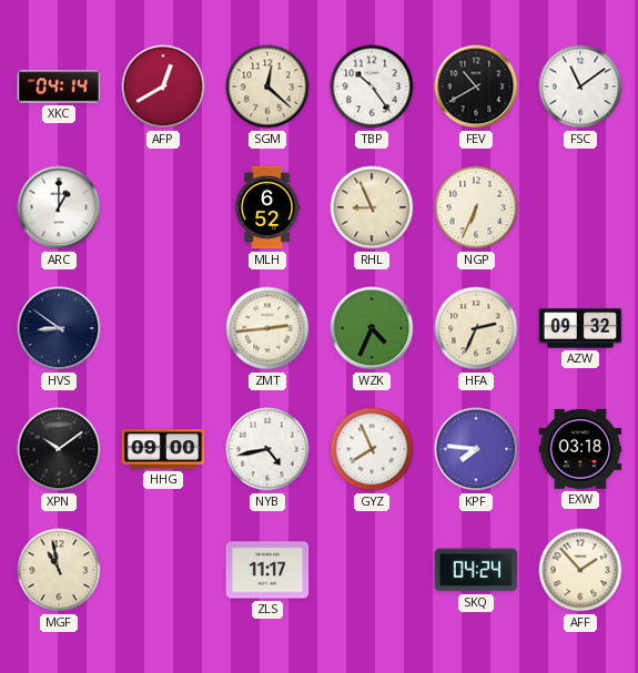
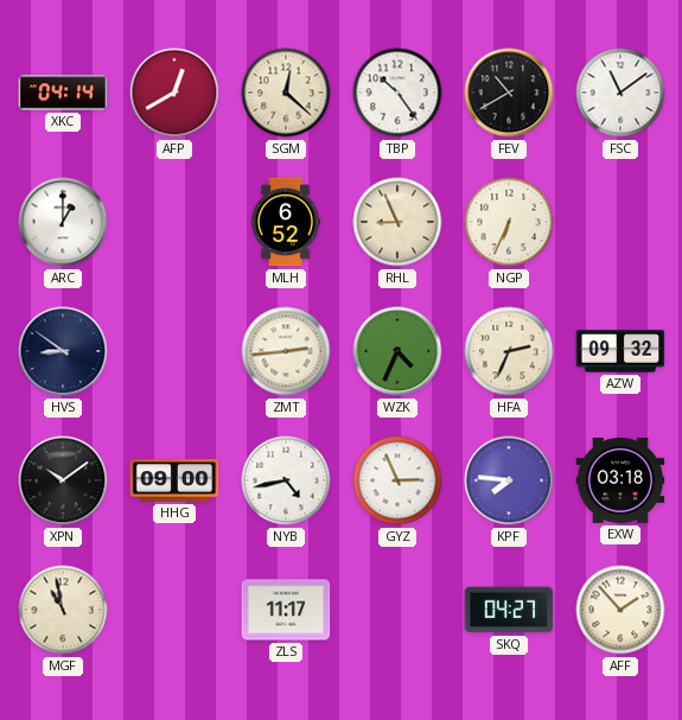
GYZ: 7:56 -> 2:56
SKQ: 04:24 -> 04:27
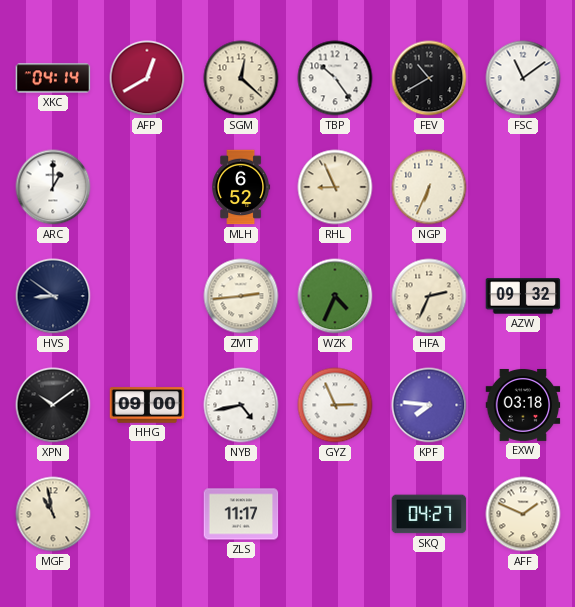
AFF: 1:53 -> 1:49
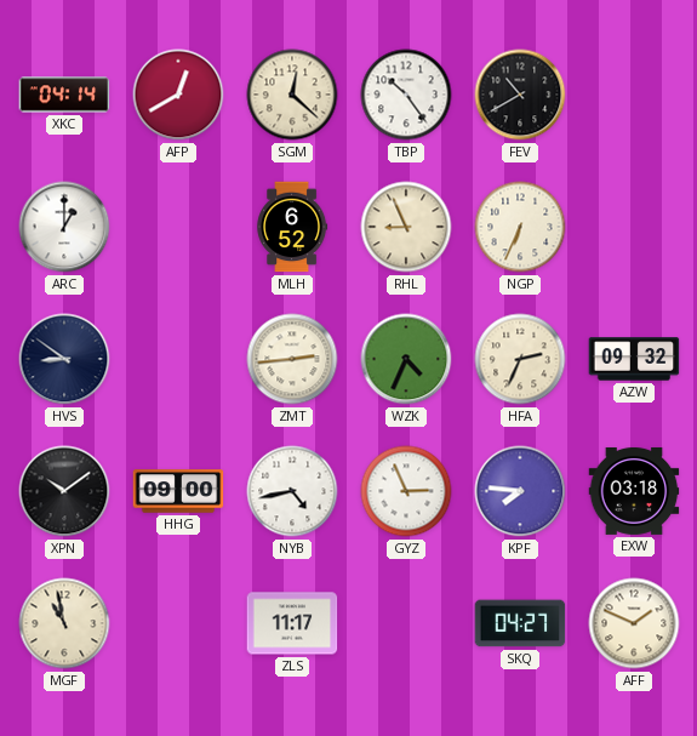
FSC: 11:09 -> none
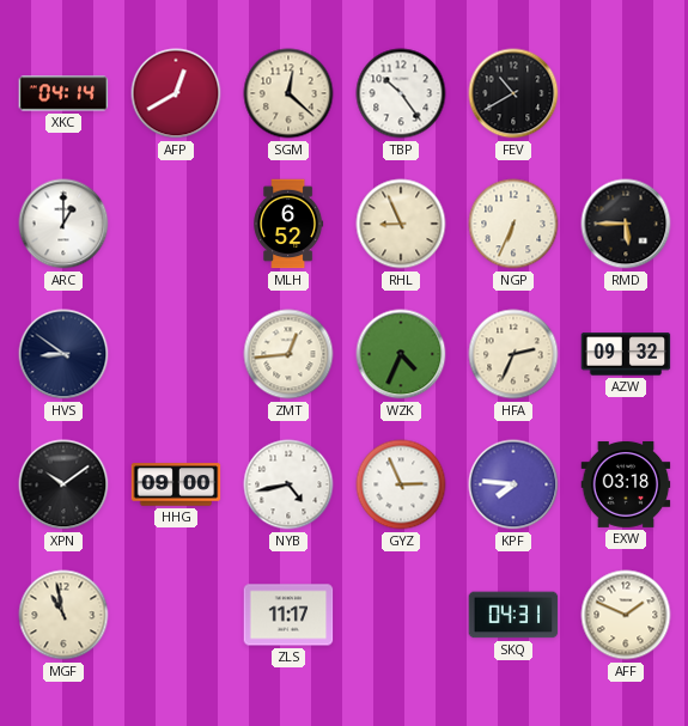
RMD: none -> 5:45
ZMT: 2:44 -> 12:44
SKQ: 04:27 -> 04:31
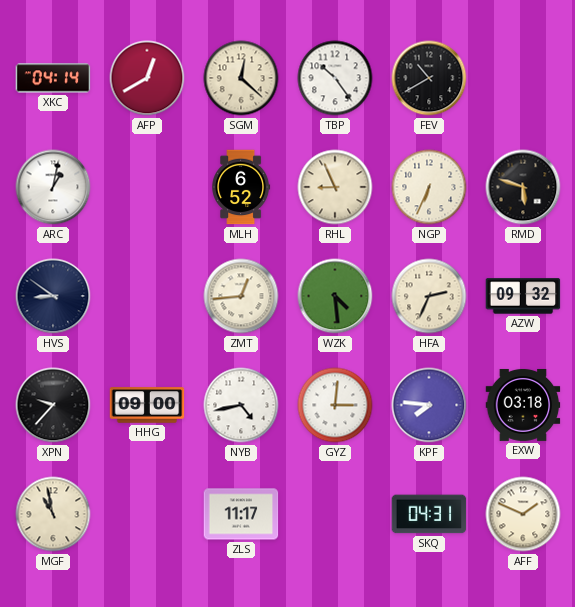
ARC: 1:00 -> 1:02
RMD: 5:45 -> 5:48
WZK: 4:34 -> 4:29
XPN: 10:09 -> 9:37
GYZ: 2:56 -> 3:01
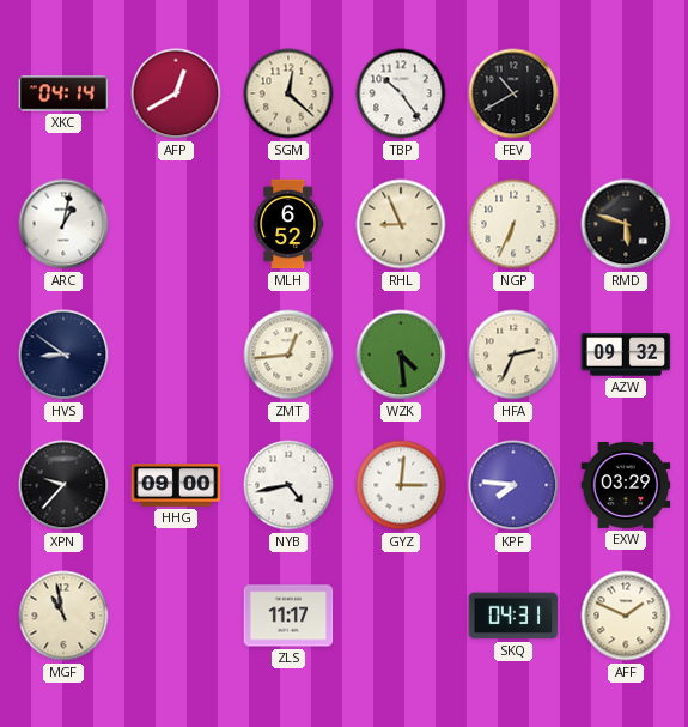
EXW: 03:18 -> 03:29
